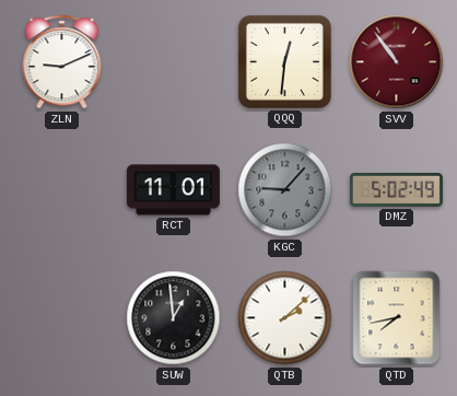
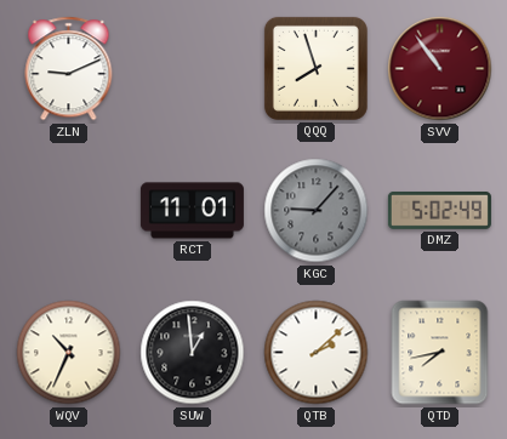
QQQ: 12:31 -> 7:57
WQV: none -> 10:34
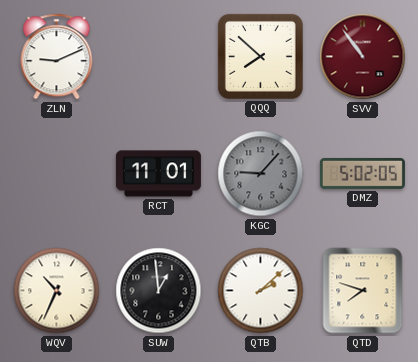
QQQ: 7:57 -> 7:52
DMZ: 5:02:49 -> 5:02:05
QTD: 7:43 -> 7:48
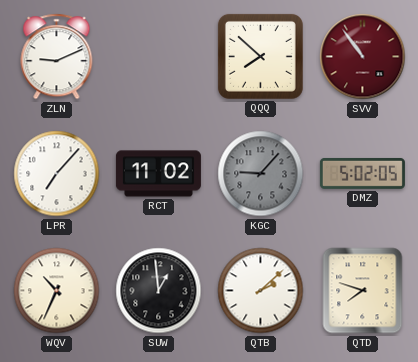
LPR: none -> 7:07
RCT: 11:01 -> 11:02
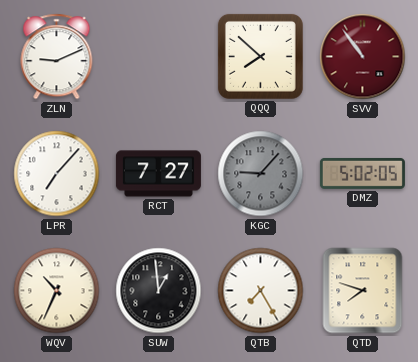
RCT: 11:02 -> 7:27
QTB: 2:08 -> 7:25
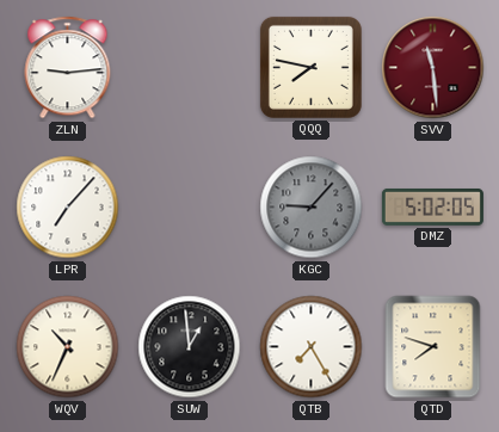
ZLN: 9:11 -> 9:14
QQQ: 7:52 -> 7:47
SVV: 10:54 -> 11:29
RCT: 7:27 -> none
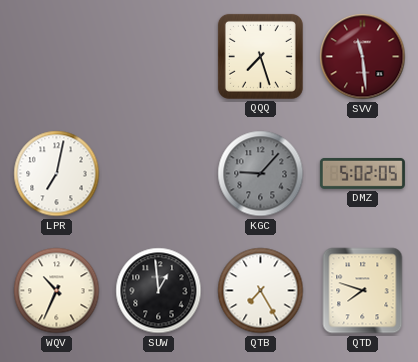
ZLN: 9:14 -> none
QQQ: 7:47 -> 7:27
LPR: 7:07 -> 7:02
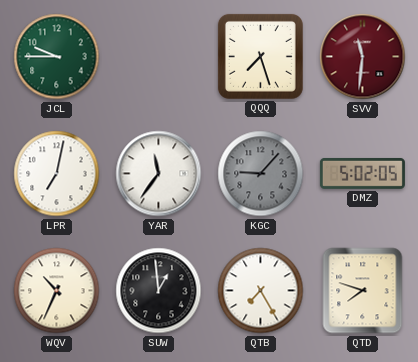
JCL: none -> 9:45
SVV: 11:29 -> 11:31
YAR: none -> 11:36
